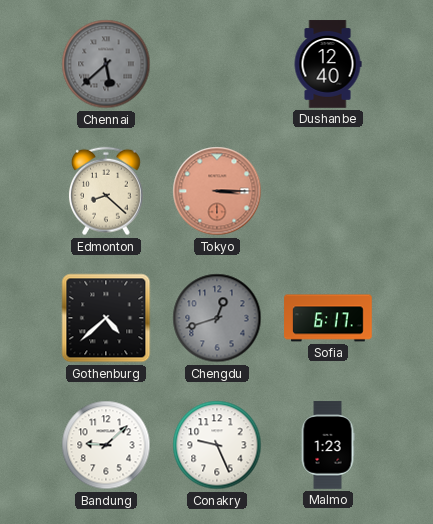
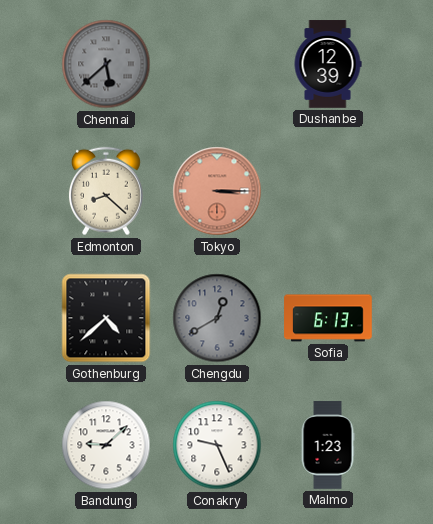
Dushanbe: 12:40 -> 12:39
Chengdu: 12:42 -> 12:40
Sofia: 6:17 -> 6:13
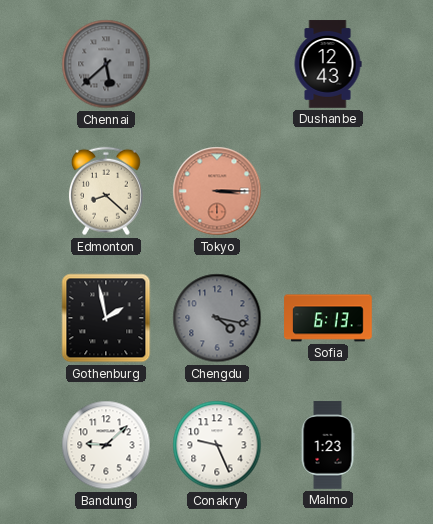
Dushanbe: 12:39 -> 12:43
Gothenburg: 4:38 -> 1:58
Chengdu: 12:40 -> 4:17
